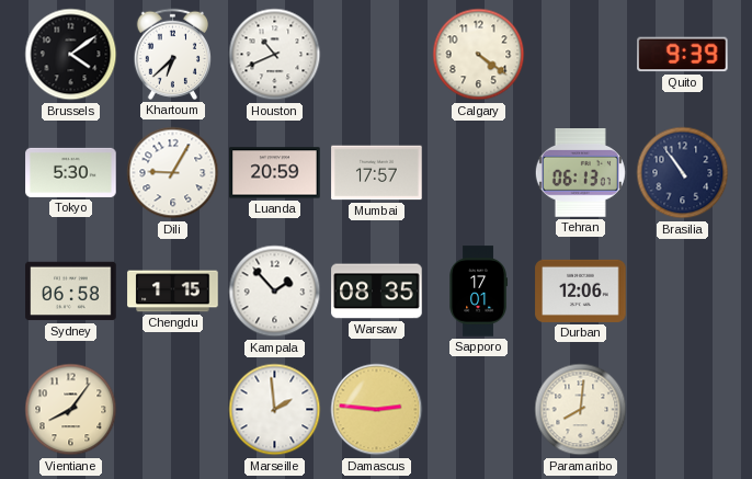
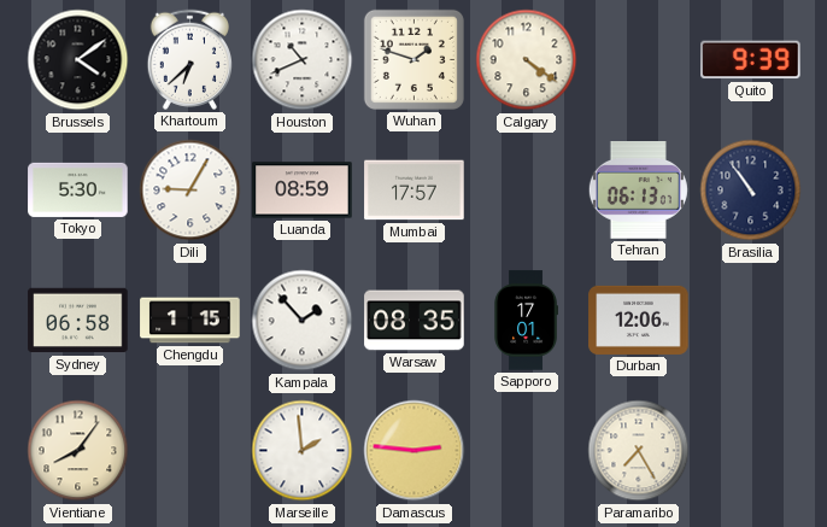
Wuhan: none -> 1:48
Luanda: 20:59 -> 08:59
Paramaribo: 8:01 -> 7:25
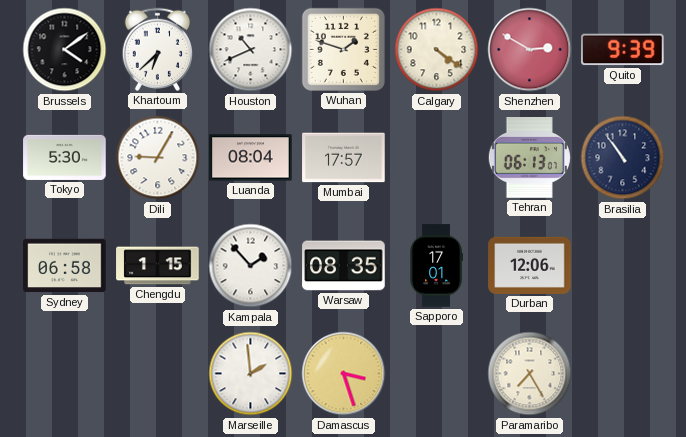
Shenzhen: none -> 2:50
Luanda: 08:59 -> 08:04
Vientiane: 8:06 -> none
Damascus: 2:46 -> 3:27
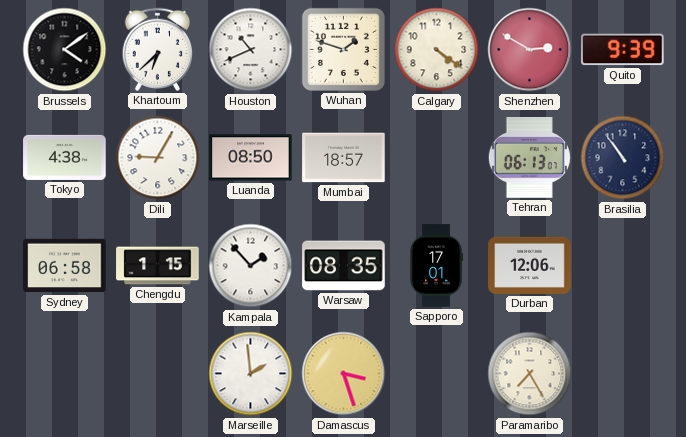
Tokyo: 5:30 -> 4:38
Luanda: 08:04 -> 08:50
Mumbai: 17:57 -> 18:57
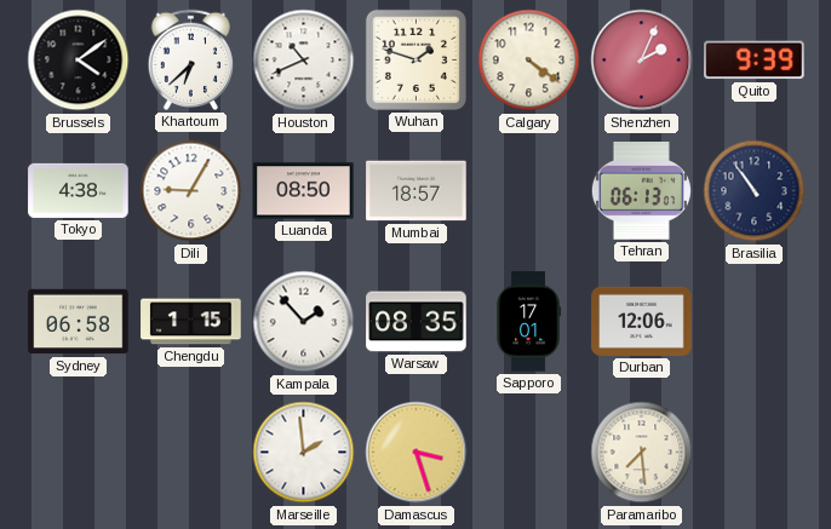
Shenzhen: 2:50 -> 2:04
Paramaribo: 7:25 -> 7:29
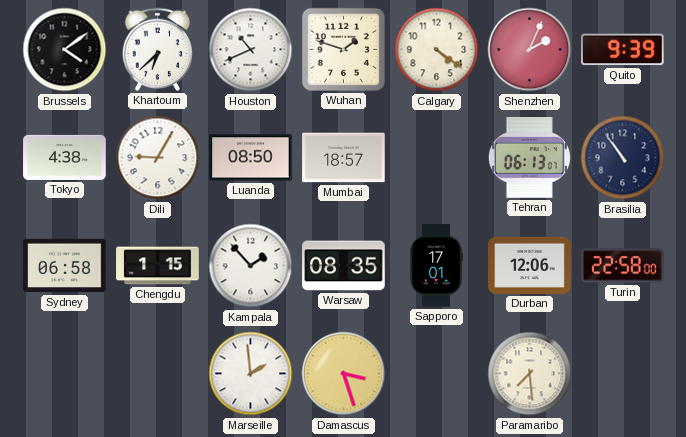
Turin: none -> 22:58
